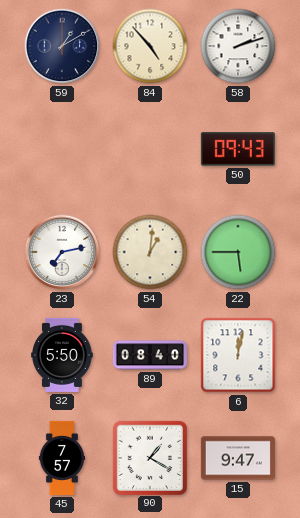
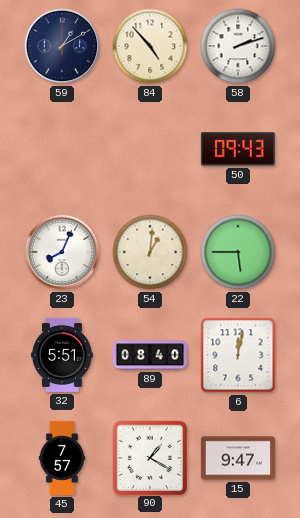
23: 7:13 -> 8:04
32: 5:50 -> 5:51
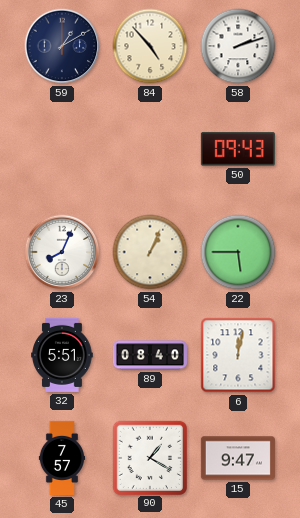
54: 1:01 -> 1:04
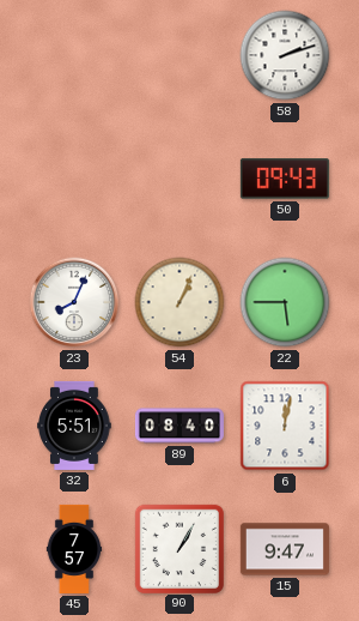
59: 1:10 -> none
84: 4:53 -> none
90: 1:20 -> 1:05
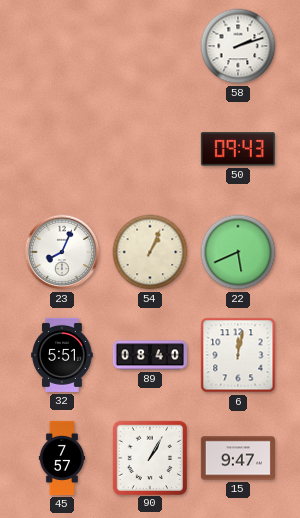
22: 5:45 -> 5:41
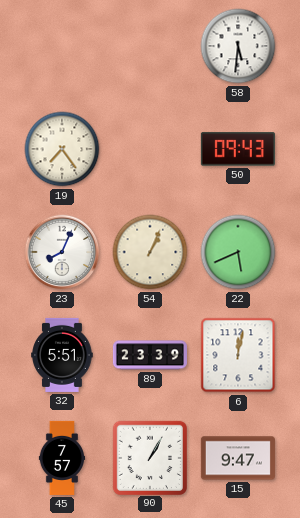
58: 2:12 -> 5:31
19: none -> 7:24
89: 08:40 -> 23:39
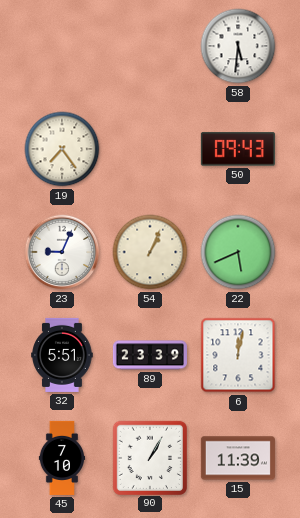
23: 8:04 -> 9:04
45: 7:57 -> 7:10
15: 9:47 -> 11:39
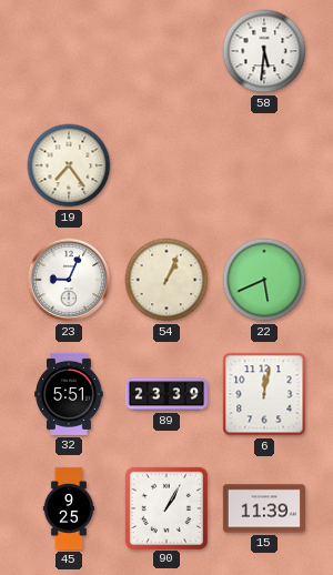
50: 09:43 -> none
45: 7:10 -> 9:25
